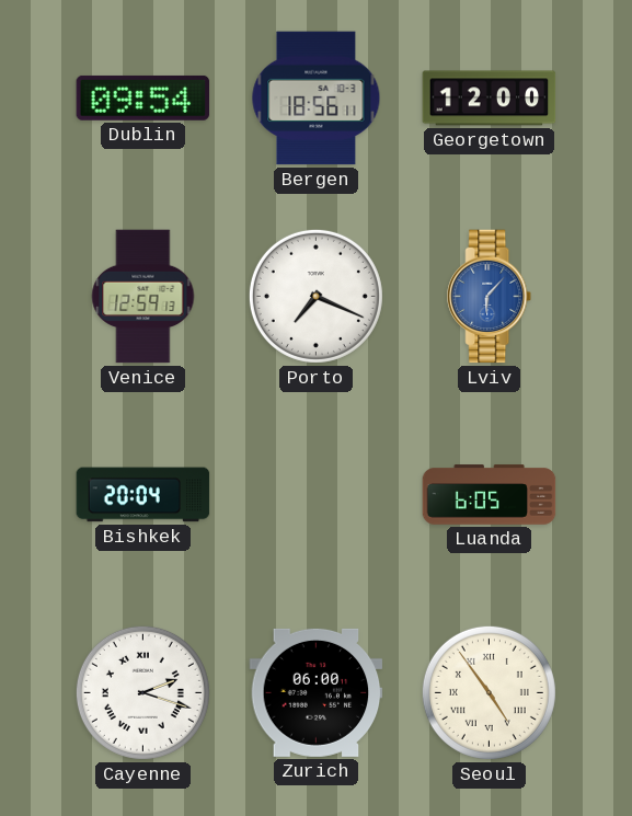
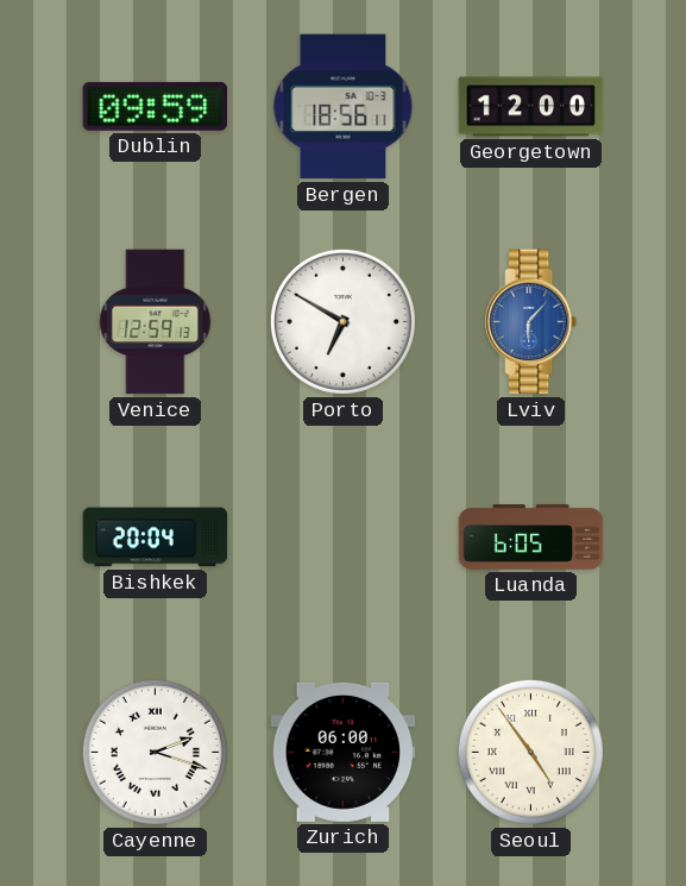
Dublin: 09:54 -> 09:59
Porto: 7:19 -> 6:50
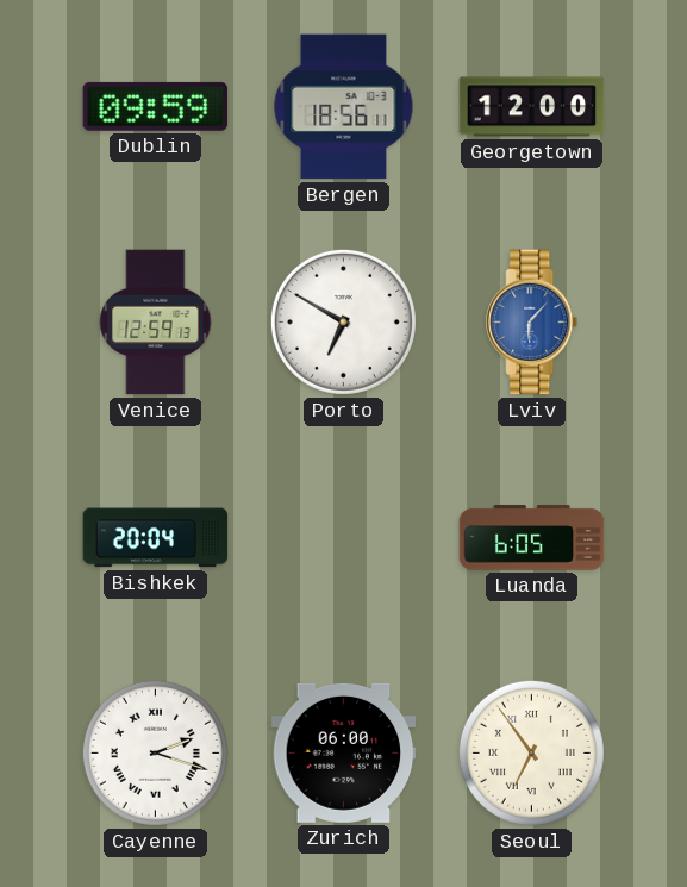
Seoul: 4:54 -> 6:54
